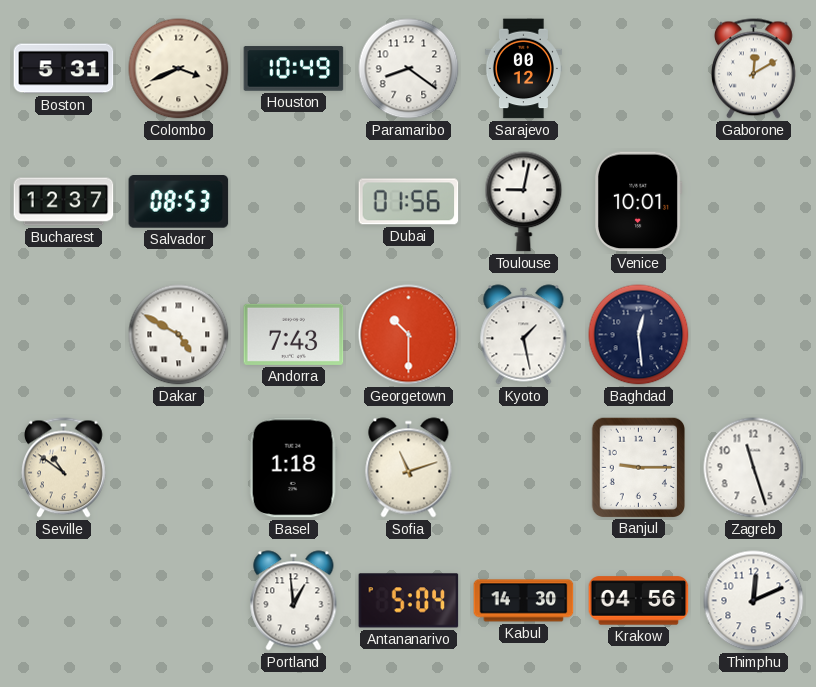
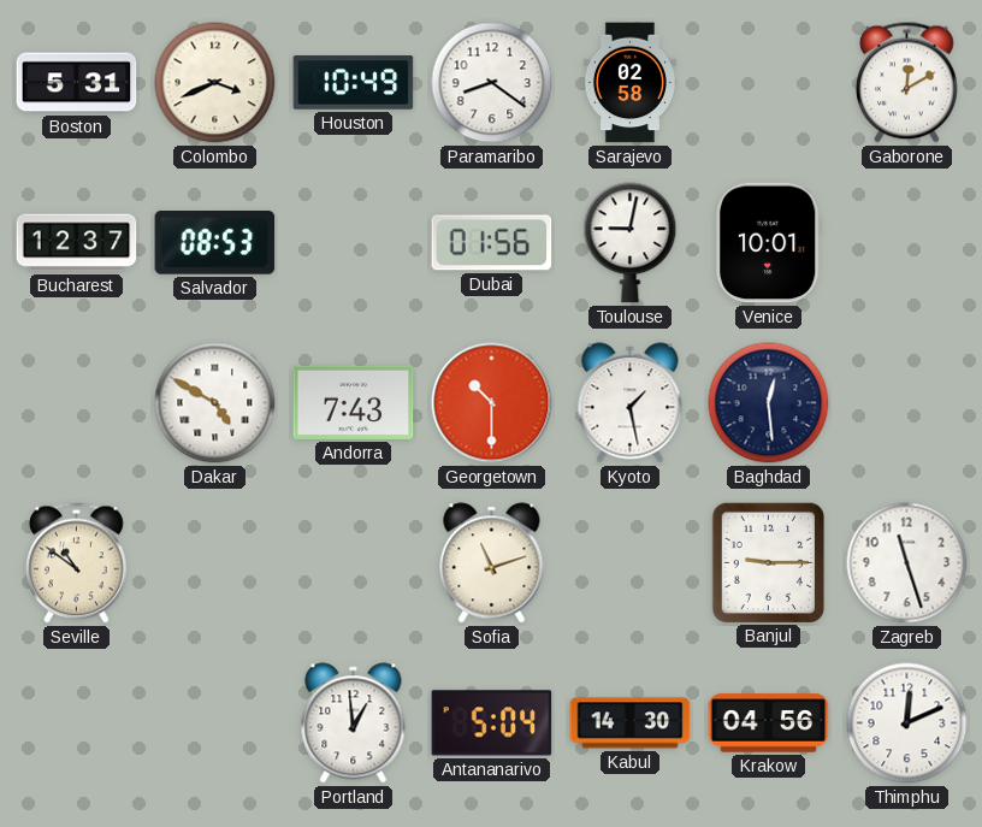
Sarajevo: 00:12 -> 02:58
Basel: 1:18 -> none
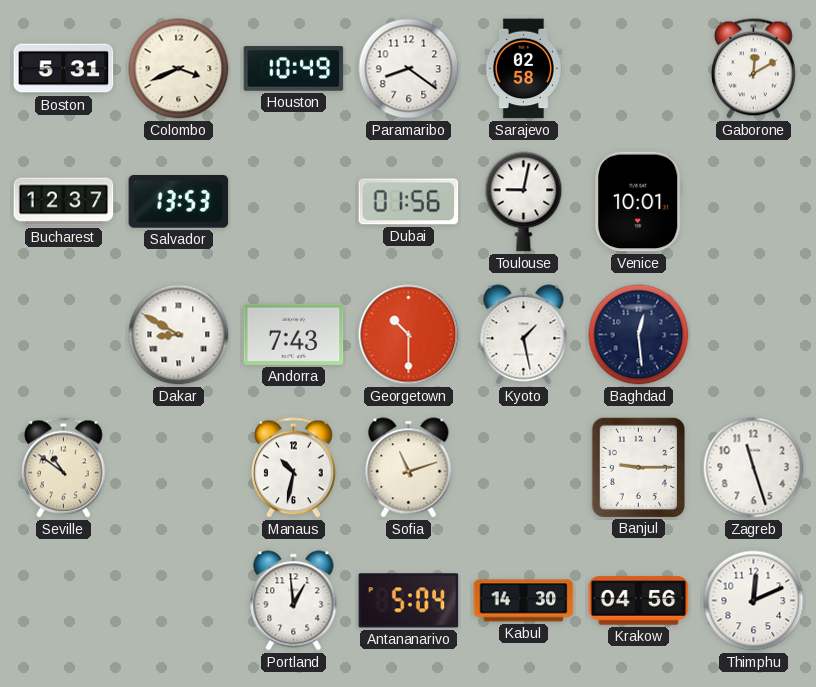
Salvador: 08:53 -> 13:53
Dakar: 4:50 -> 8:50
Manaus: none -> 10:32
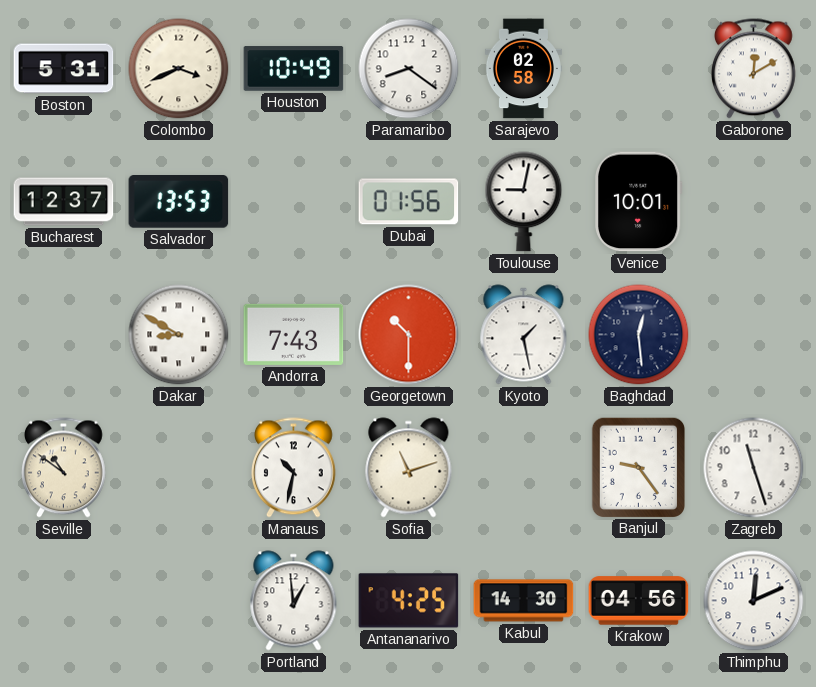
Banjul: 9:15 -> 9:24
Antananarivo: 5:04 -> 4:25
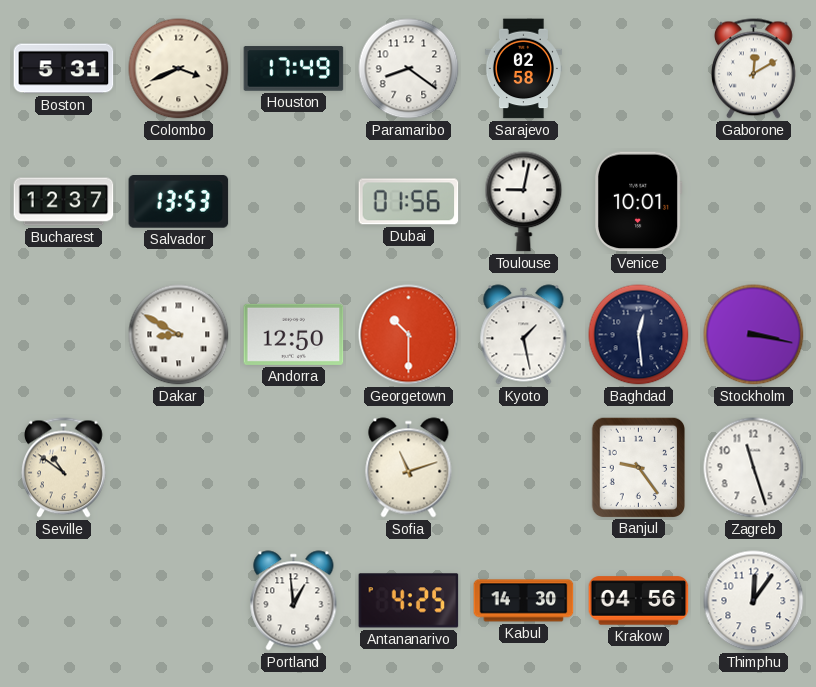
Houston: 10:49 -> 17:49
Andorra: 7:43 -> 12:50
Stockholm: none -> 3:17
Manaus: 10:32 -> none
Thimphu: 12:11 -> 12:06
